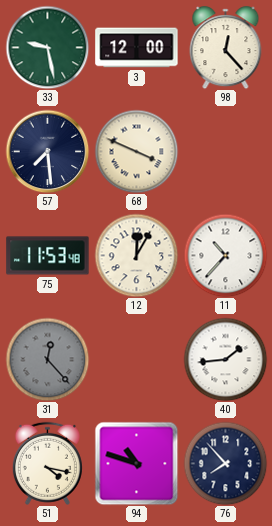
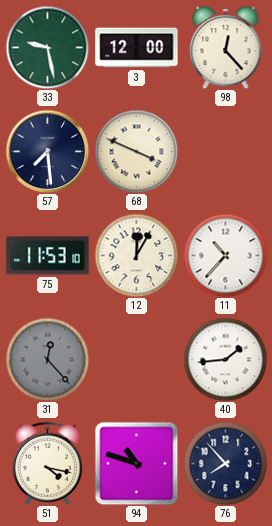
75: 11:53:48 -> 11:53:10
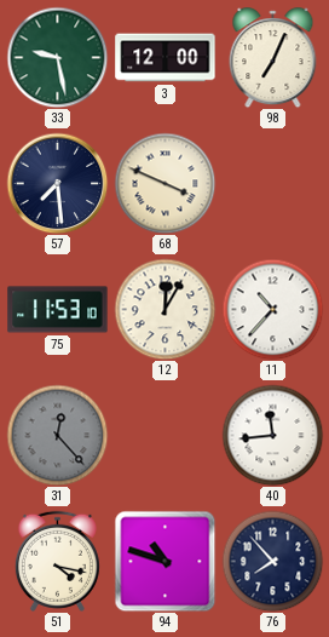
98: 12:23 -> 7:04
40: 1:44 -> 11:44
